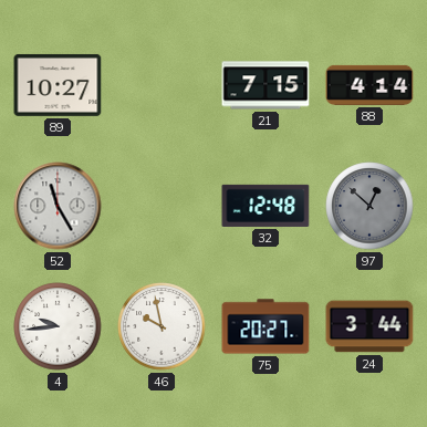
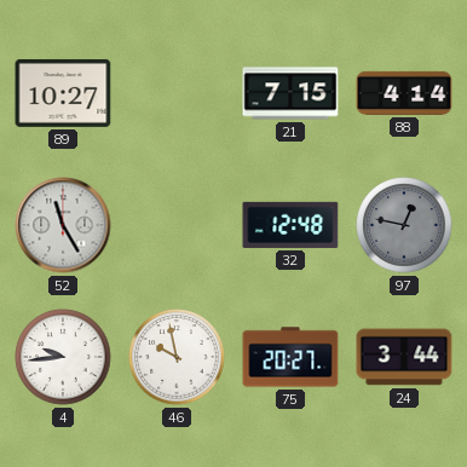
97: 12:52 -> 12:47
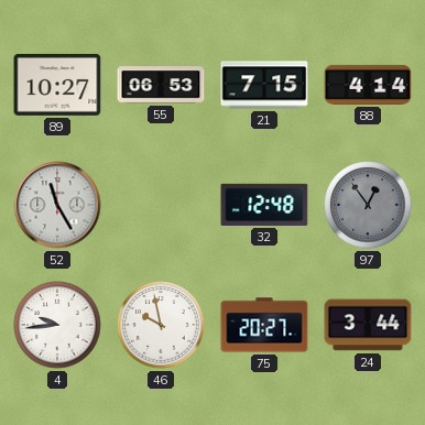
55: none -> 06:53
97: 12:47 -> 12:54
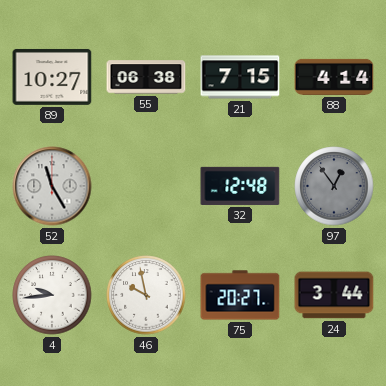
55: 06:53 -> 06:38
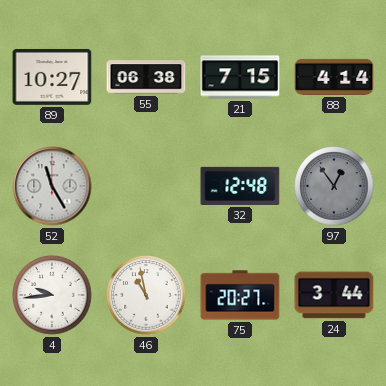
46: 9:58 -> 10:58
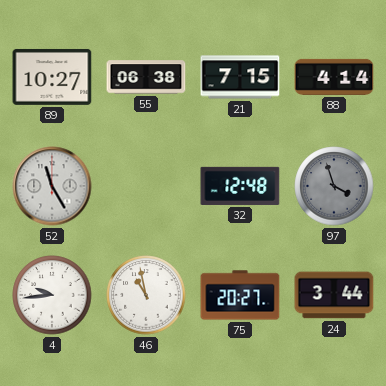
97: 12:54 -> 3:57
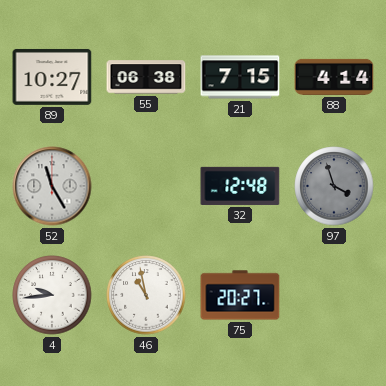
24: 3:44 -> none
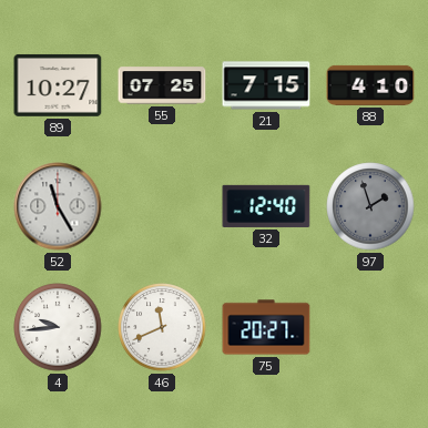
55: 06:38 -> 07:25
88: 4:14 -> 4:10
32: 12:48 -> 12:40
97: 3:57 -> 1:57
46: 10:58 -> 11:41
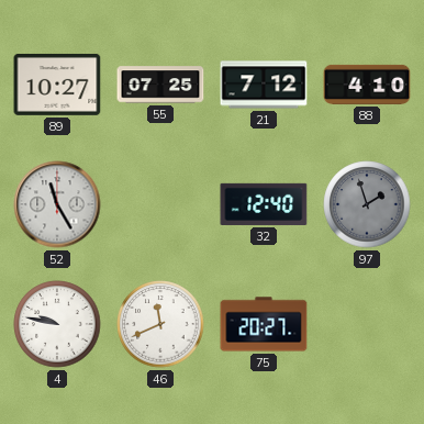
21: 7:15 -> 7:12
4: 9:44 -> 9:47
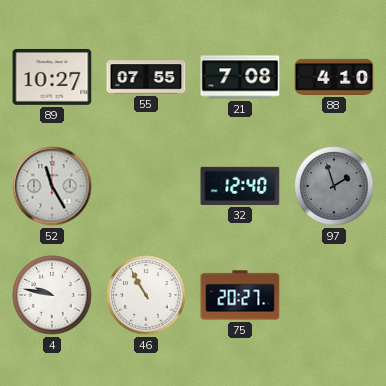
55: 07:25 -> 07:55
21: 7:12 -> 7:08
46: 11:41 -> 10:55
